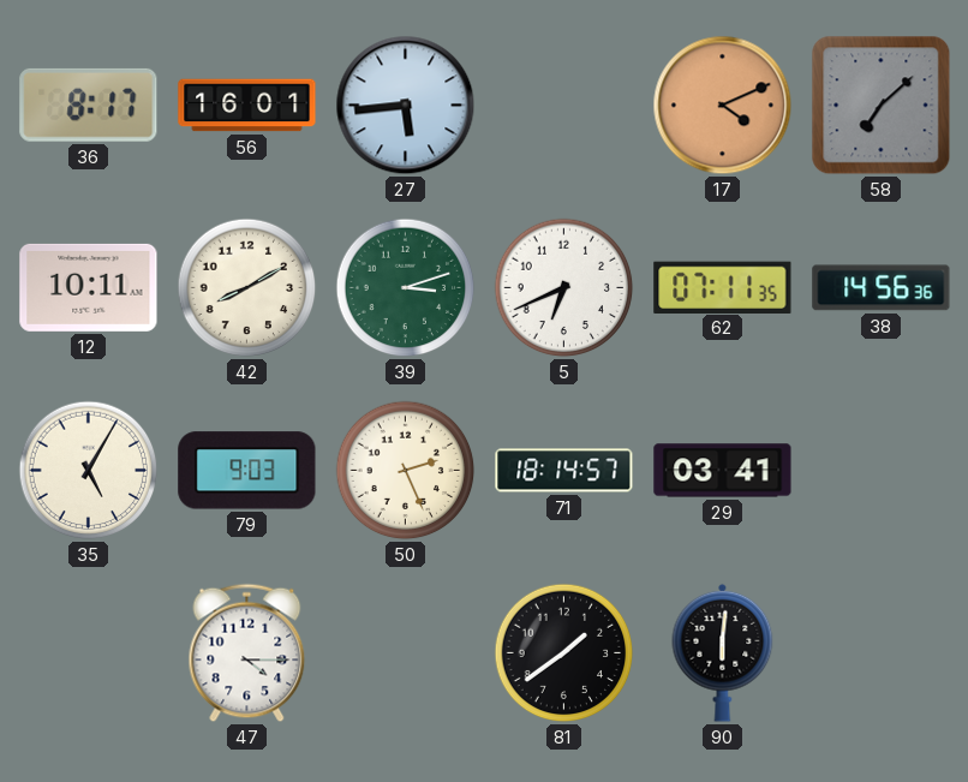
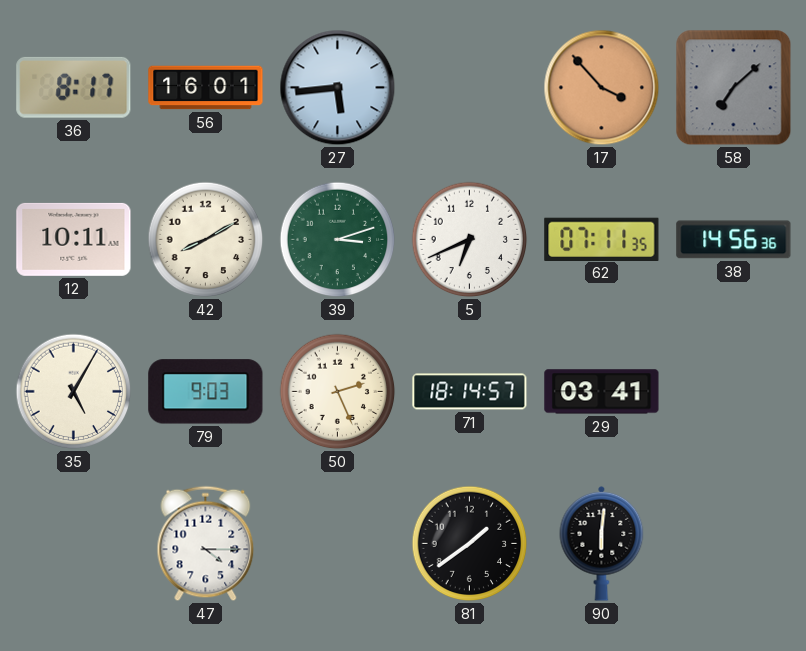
17: 4:11 -> 3:53
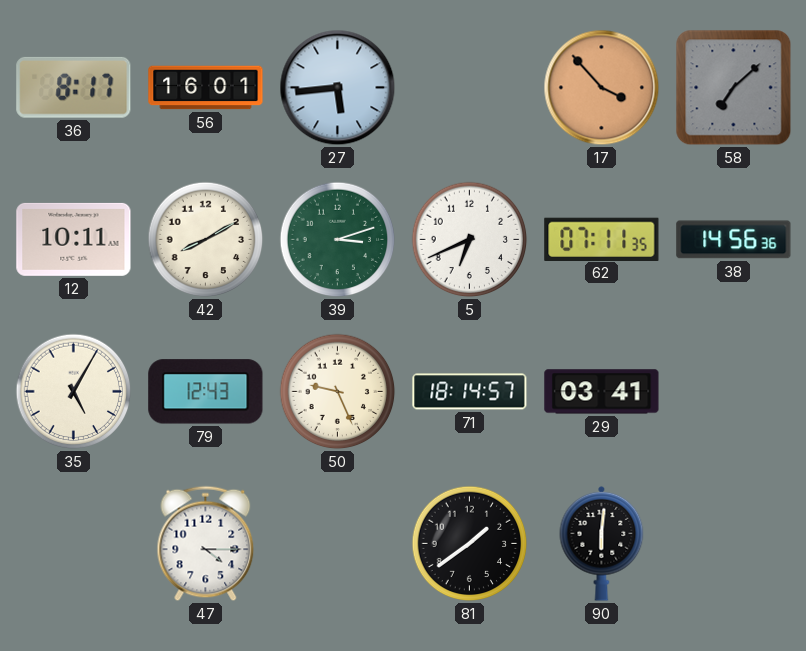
79: 9:03 -> 12:43
50: 2:26 -> 9:26
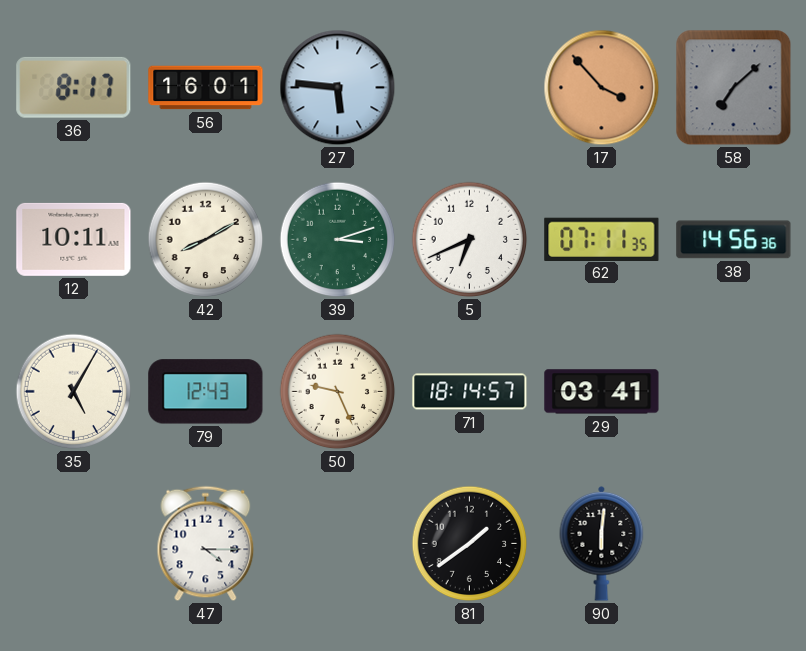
27: 5:44 -> 5:46
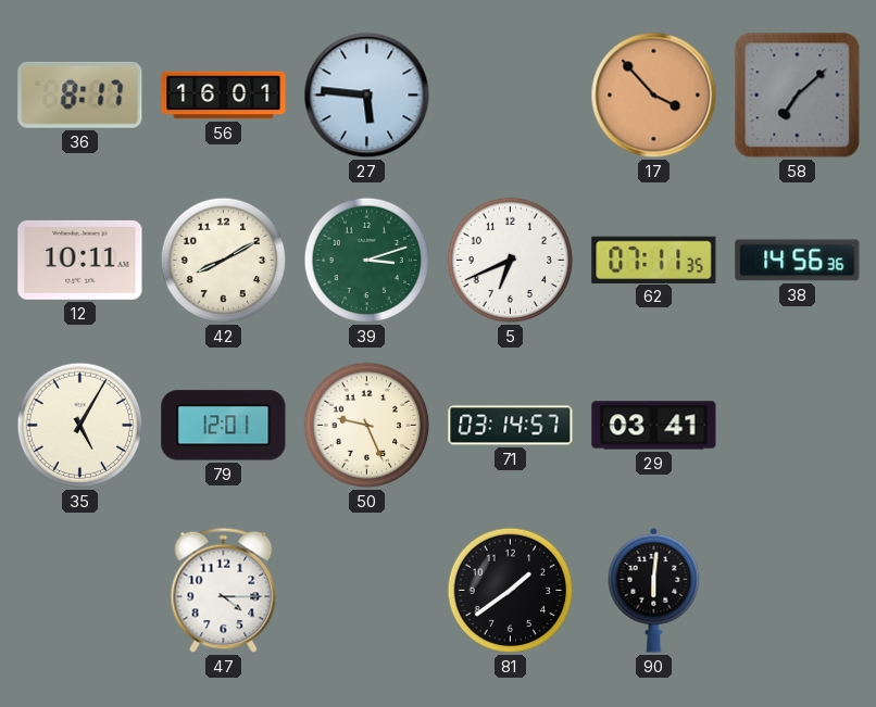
79: 12:43 -> 12:01
71: 18:14 -> 03:14
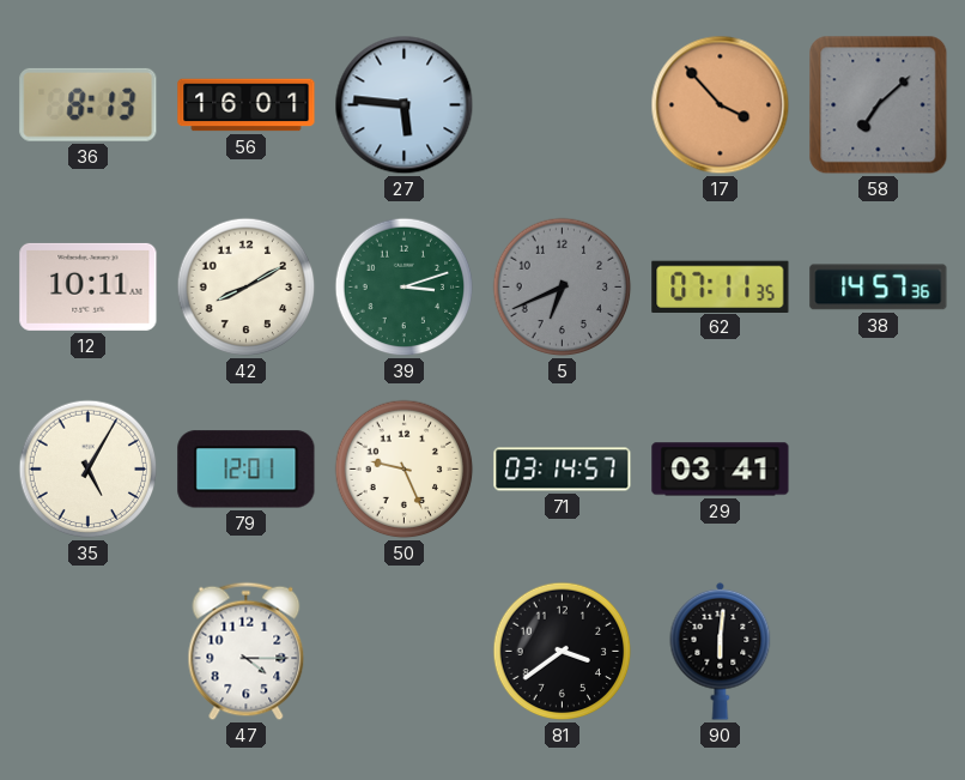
36: 8:17 -> 8:13
5 dial: white -> grey
38: 14:56 -> 14:57
81: 1:39 -> 3:39
